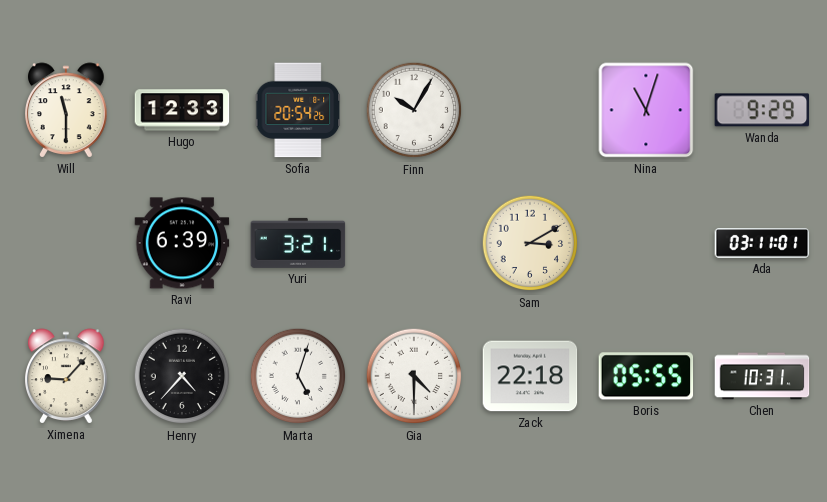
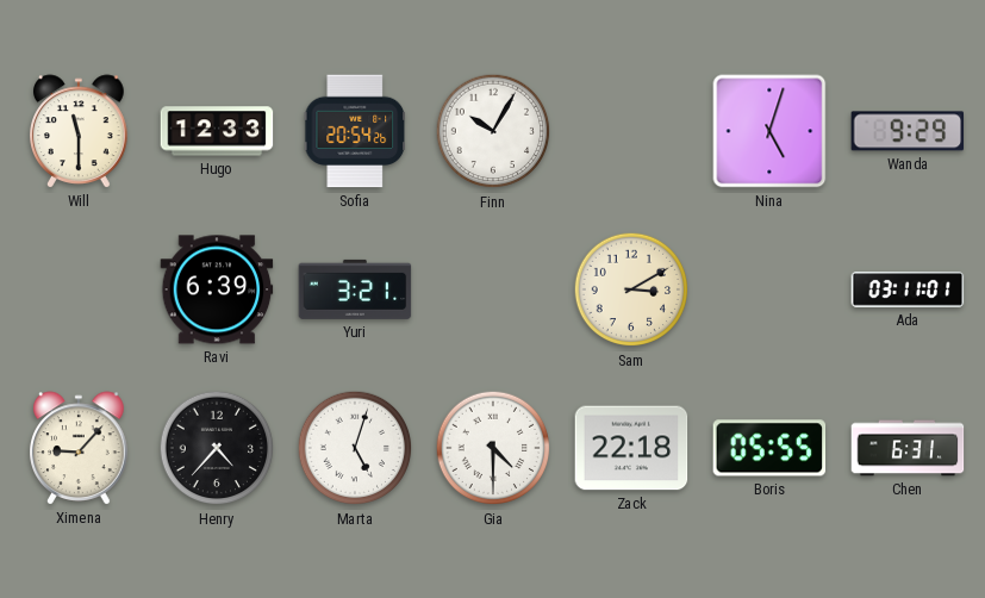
Nina: 11:03 -> 5:03
Chen: 10:31 -> 6:31
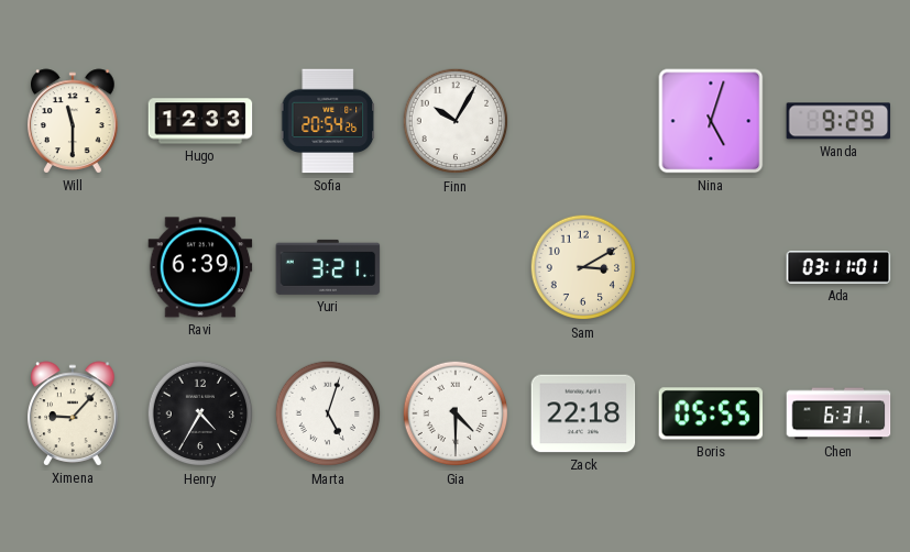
Henry: 4:37 -> 4:35
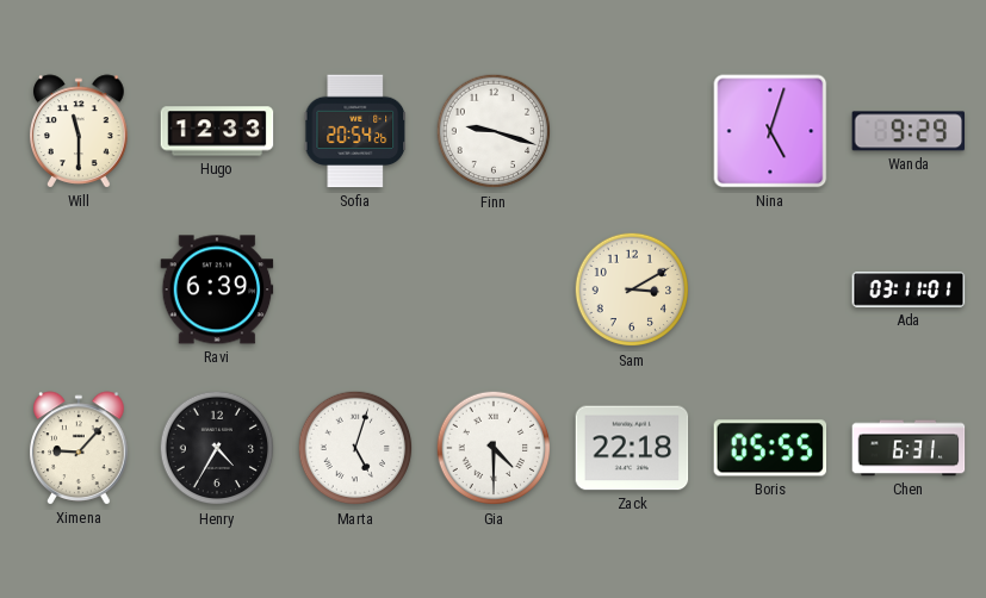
Finn: 10:05 -> 9:18
Yuri: 3:21 -> none
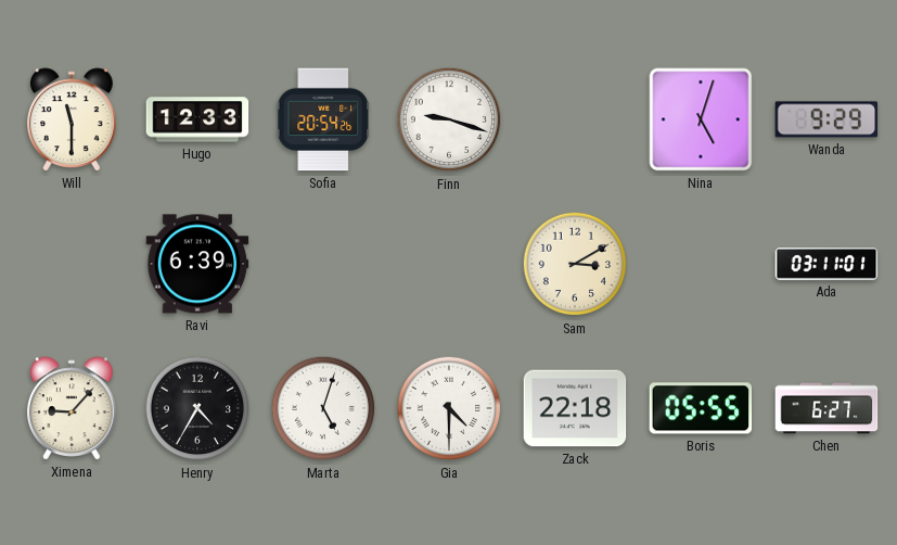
Chen: 6:31 -> 6:27
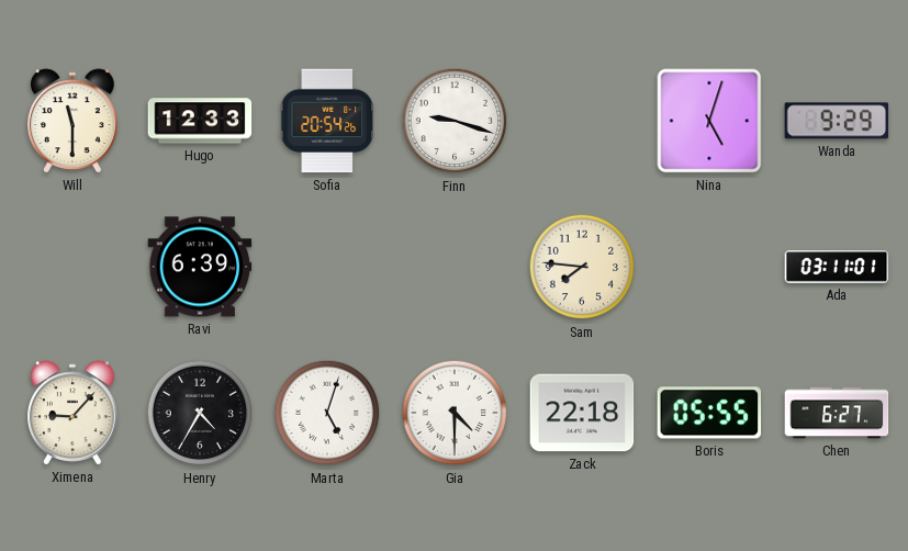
Sam: 3:10 -> 7:46
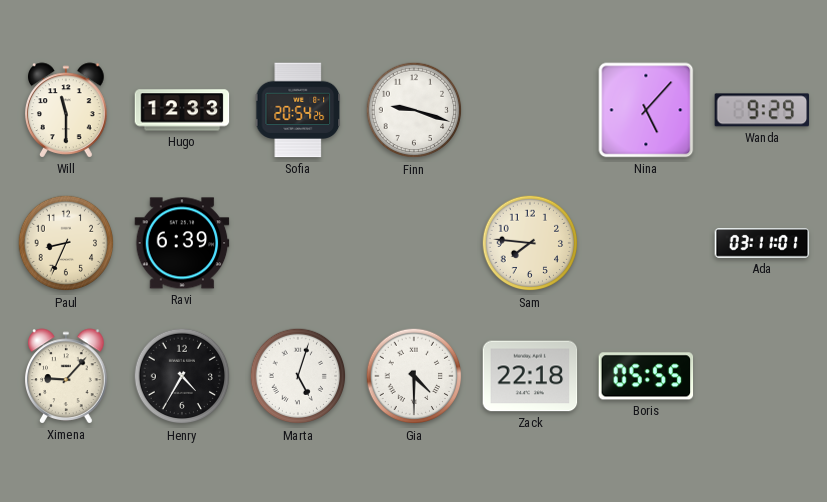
Nina: 5:03 -> 5:07
Paul: none -> 8:34
Chen: 6:27 -> none
